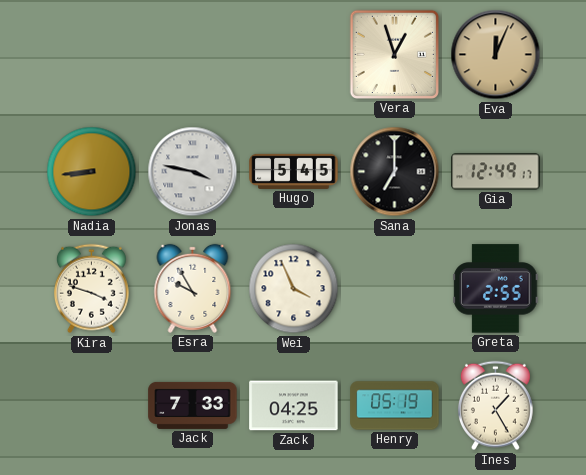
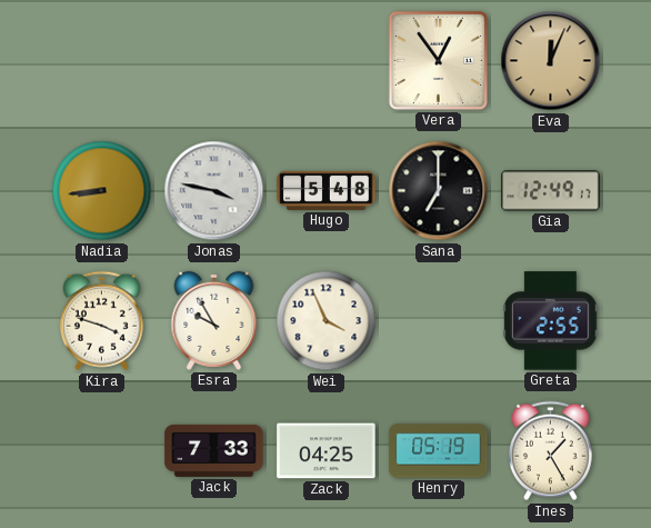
Vera: 12:57 -> 12:54
Hugo: 5:45 -> 5:48
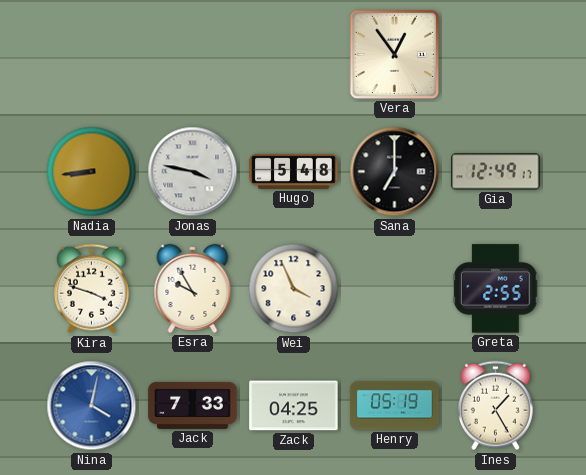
Eva: 12:04 -> none
Nina: none -> 4:02
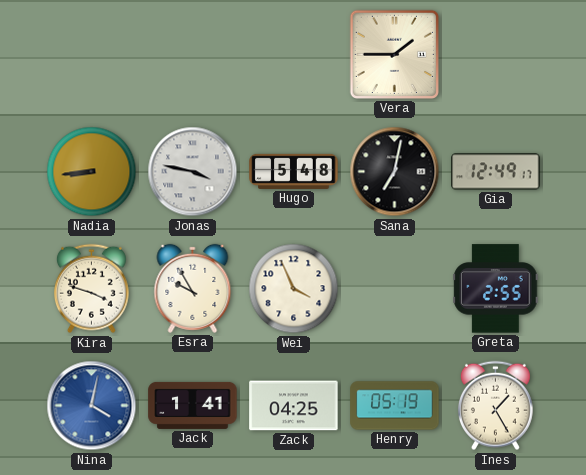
Vera: 12:54 -> 1:45
Sana: 7:00 -> 7:02
Jack: 7:33 -> 1:41
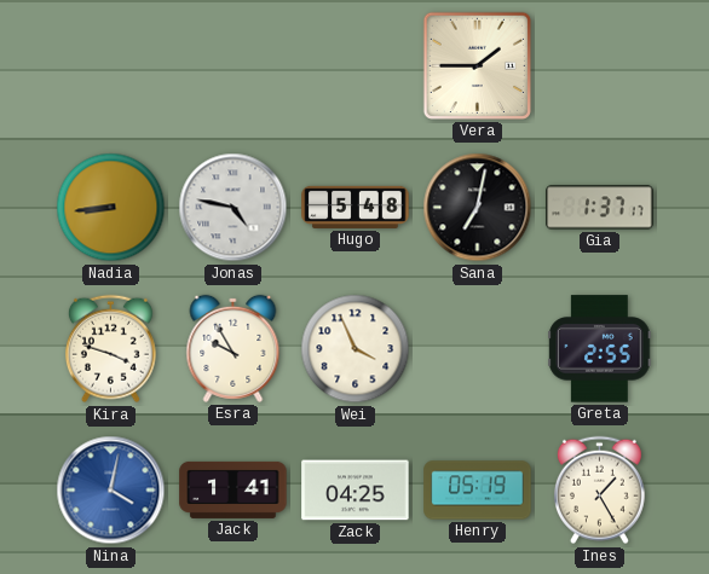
Jonas: 3:47 -> 4:47
Gia: 12:49 -> 1:37
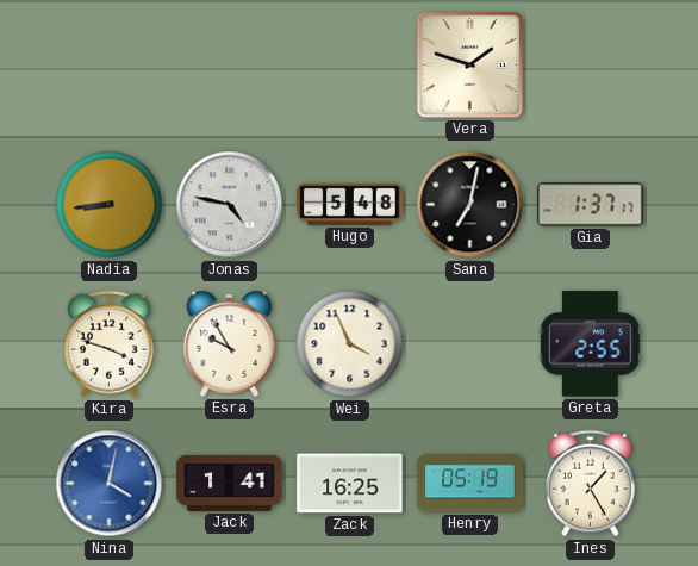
Vera: 1:45 -> 1:48
Zack: 04:25 -> 16:25
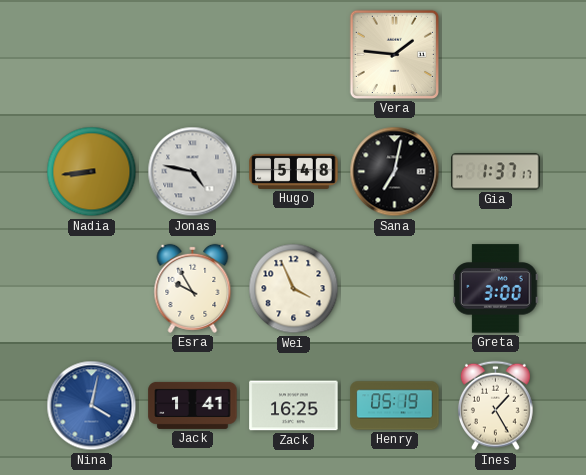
Vera: 1:48 -> 1:46
Kira: 3:48 -> none
Greta: 2:55 -> 3:00
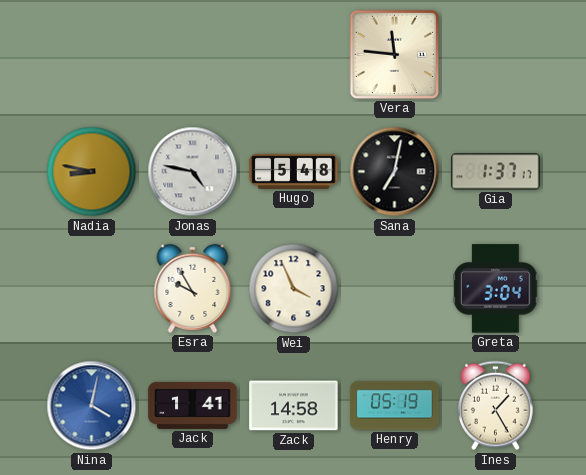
Vera: 1:46 -> 11:46
Nadia: 8:44 -> 8:47
Greta: 3:00 -> 3:04
Zack: 16:25 -> 14:58
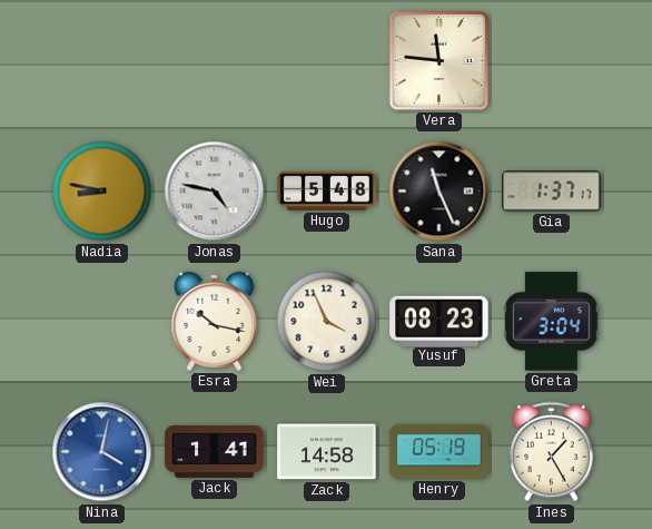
Sana: 7:02 -> 11:26
Esra: 9:55 -> 10:17
Yusuf: none -> 08:23
